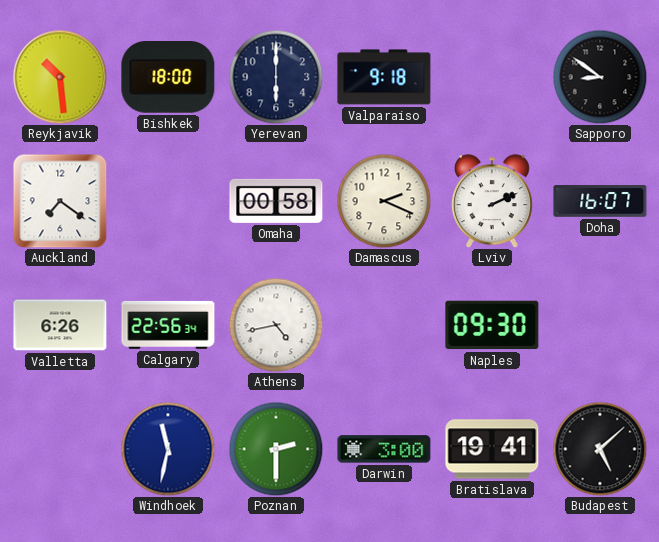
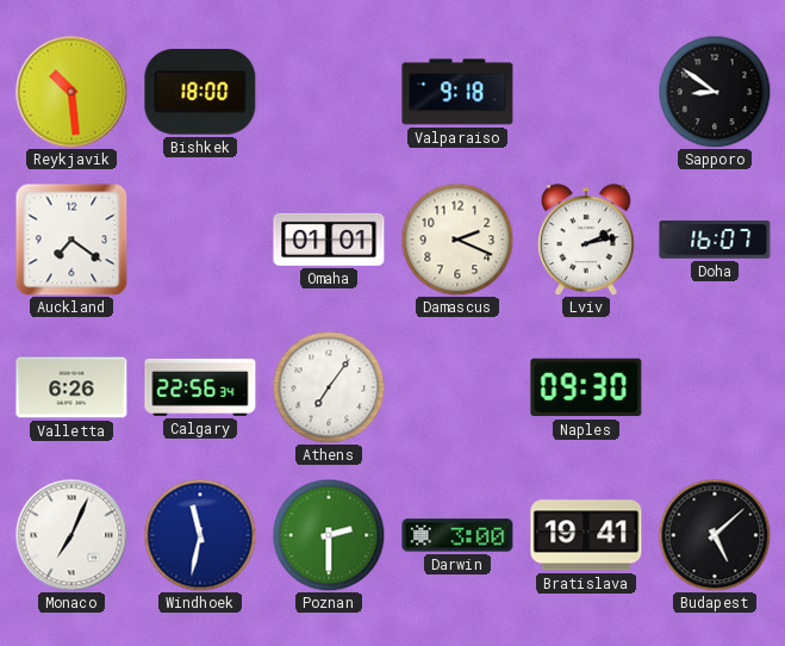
Yerevan: 6:00 -> none
Omaha: 00:58 -> 01:01
Lviv: 2:11 -> 2:13
Athens: 4:43 -> 7:06
Monaco: none -> 7:04
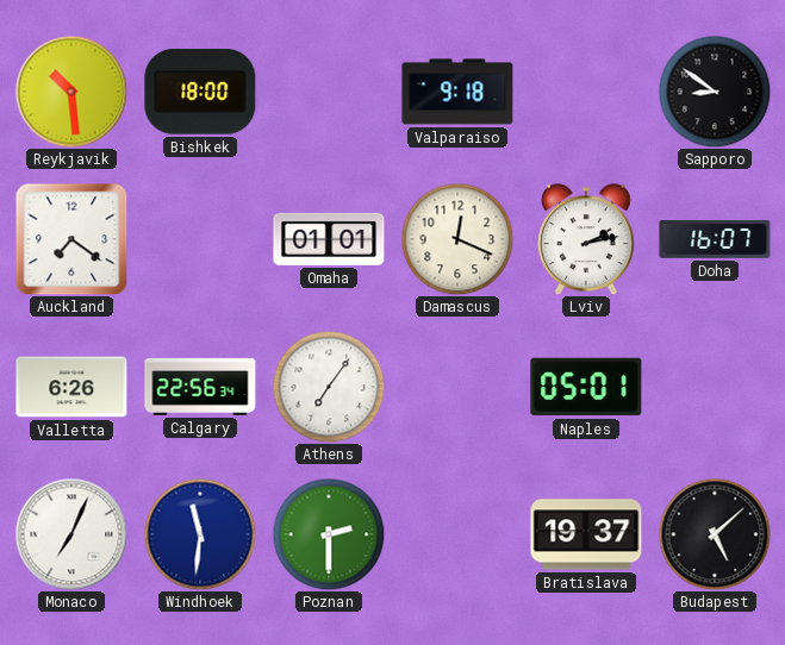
Damascus: 2:19 -> 12:19
Naples: 09:30 -> 05:01
Windhoek: 11:32 -> 11:31
Darwin: 3:00 -> none
Bratislava: 19:41 -> 19:37
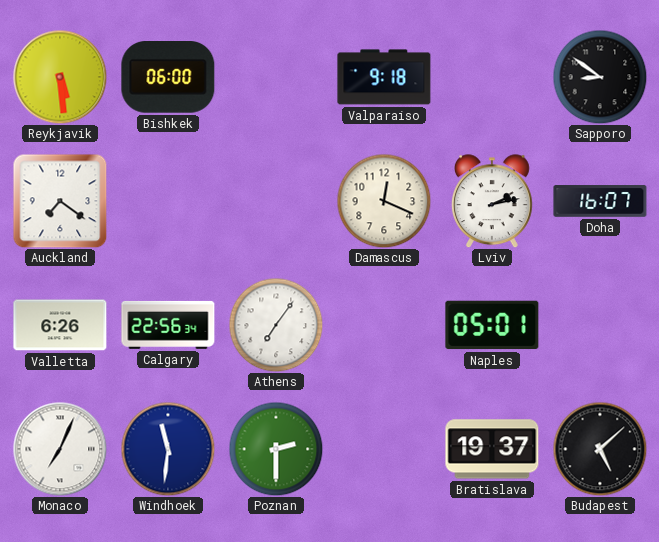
Reykjavik: 10:29 -> 5:29
Bishkek: 18:00 -> 06:00
Omaha: 01:01 -> none
